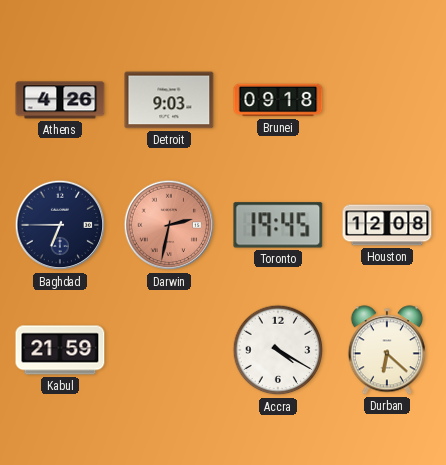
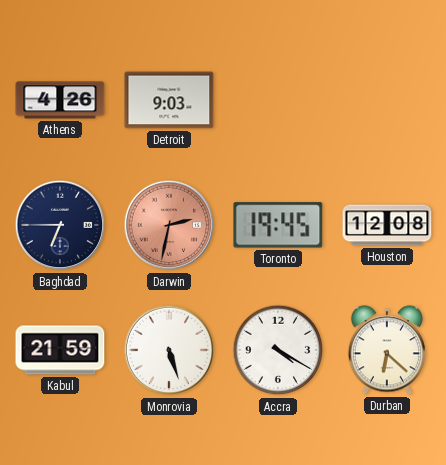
Brunei: 09:18 -> none
Monrovia: none -> 5:27
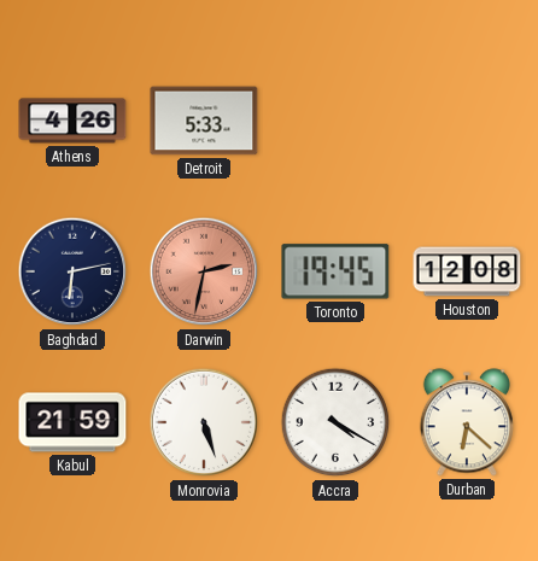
Detroit: 9:03 -> 5:33
Baghdad: 6:45 -> 6:13
